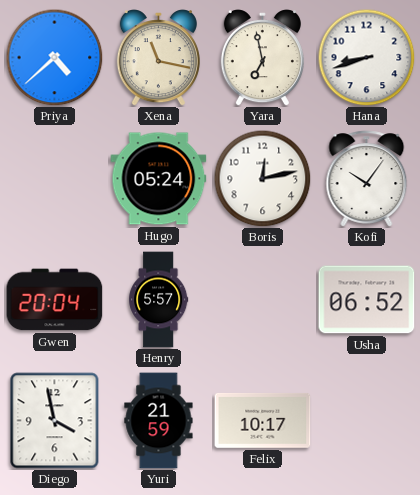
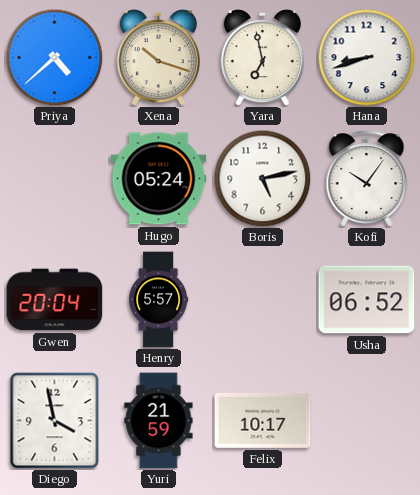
Xena: 11:17 -> 10:18
Boris: 12:13 -> 5:13
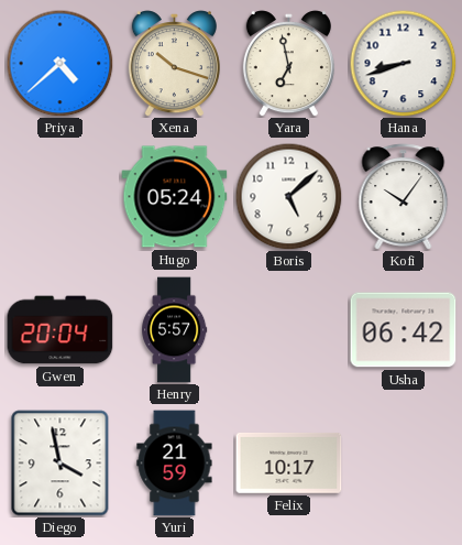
Boris: 5:13 -> 5:08
Usha: 06:52 -> 06:42
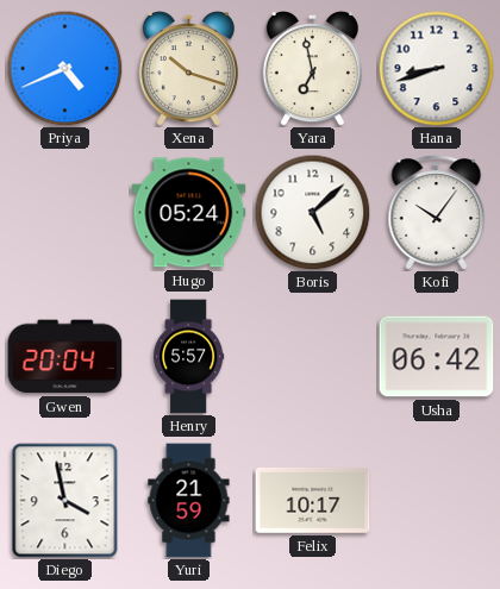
Priya: 4:38 -> 4:41
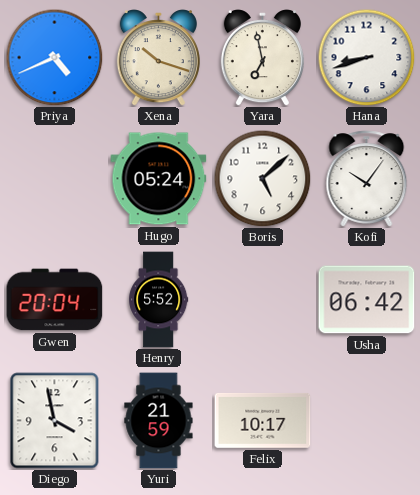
Henry: 5:57 -> 5:52
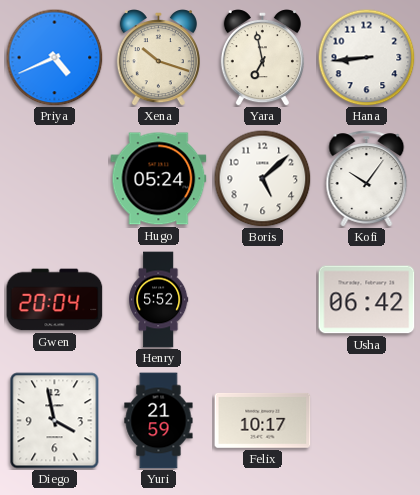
Hana: 8:42 -> 8:44
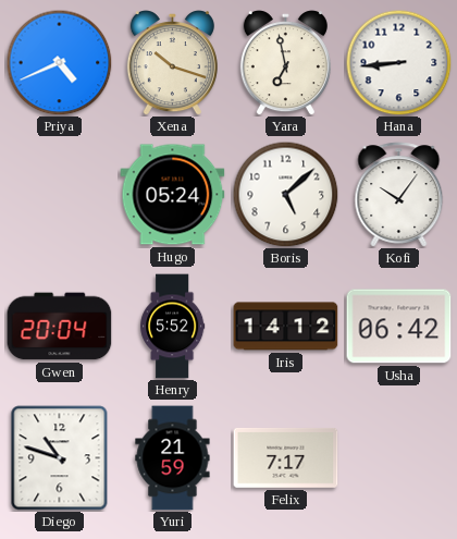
Iris: none -> 14:12
Diego: 3:58 -> 10:48
Felix: 10:17 -> 7:17
